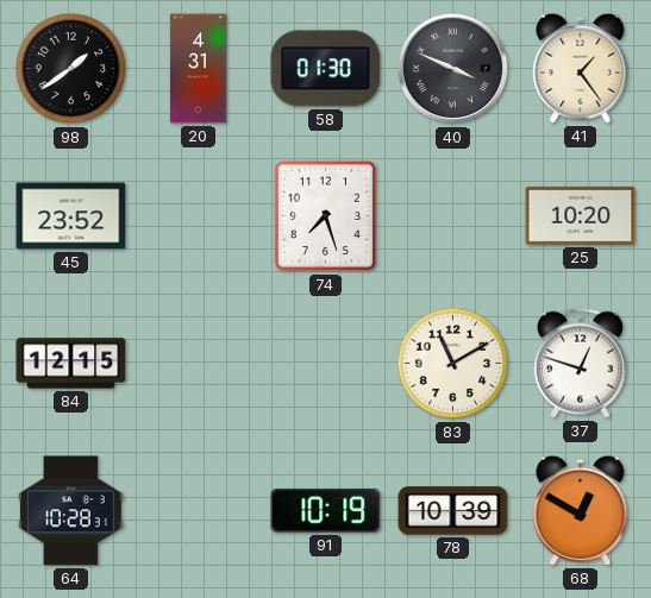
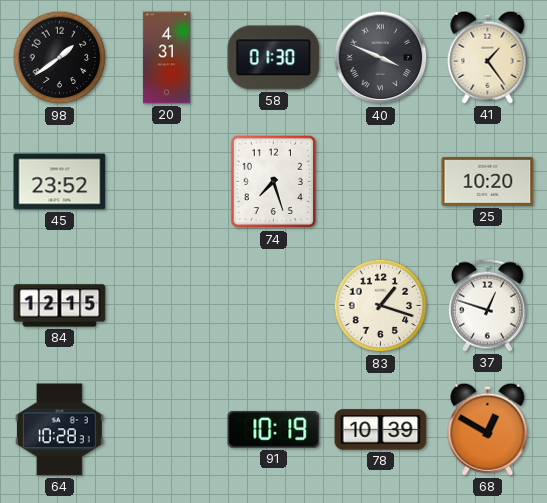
83: 11:10 -> 1:18
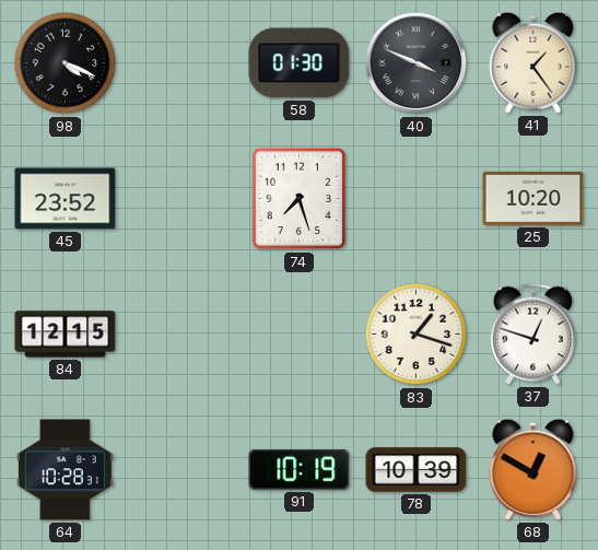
98: 1:39 -> 4:19
20: 4:31 -> none
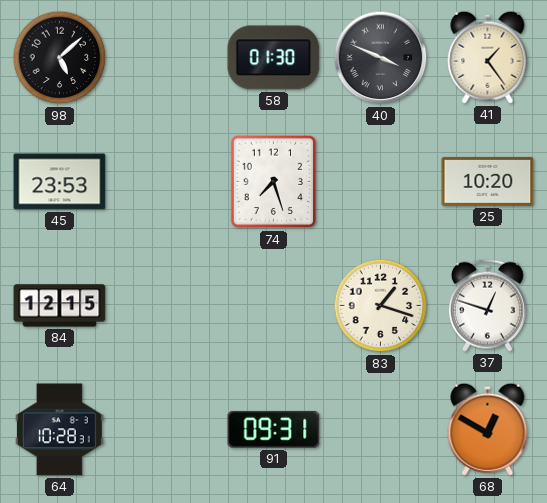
98: 4:19 -> 5:08
45: 23:52 -> 23:53
91: 10:19 -> 09:31
78: 10:39 -> none
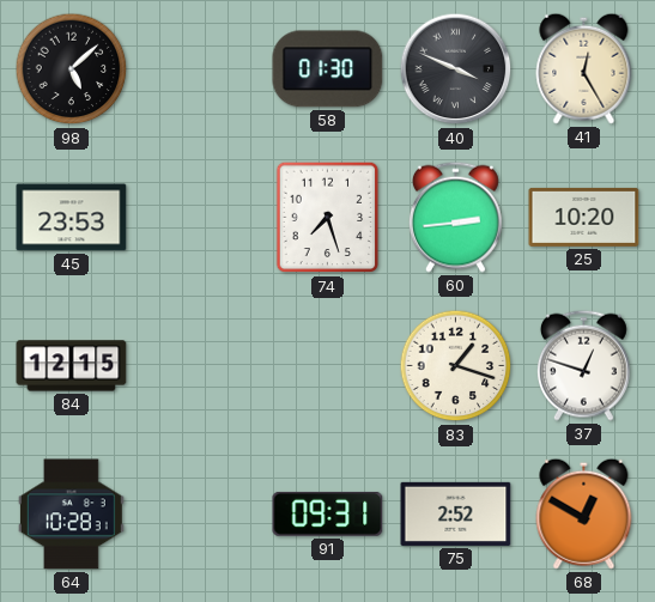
41: 1:24 -> 12:25
60: none -> 2:44
75: none -> 2:52
